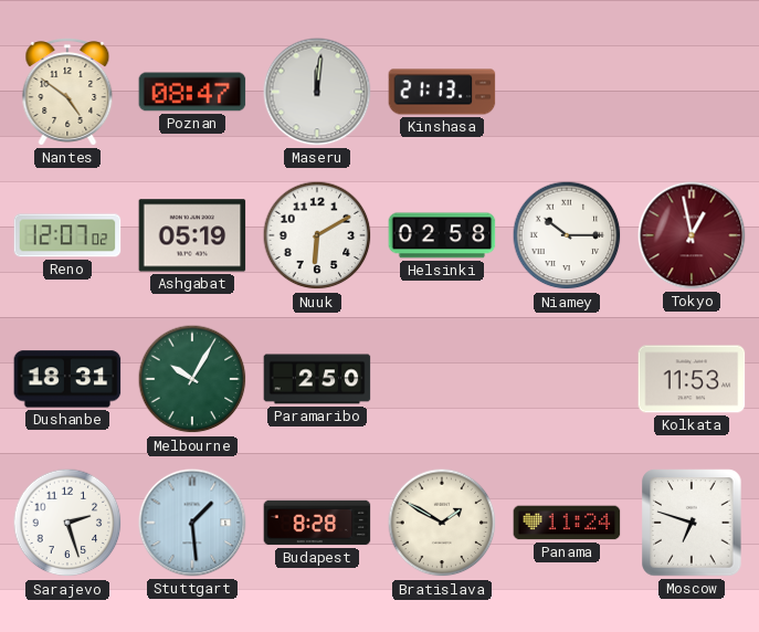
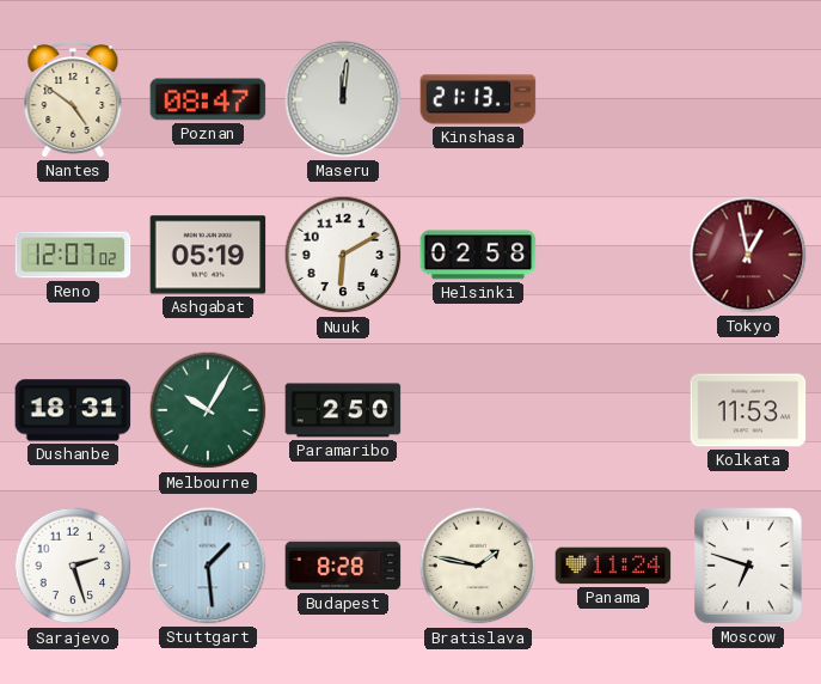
Niamey: 10:15 -> none
Bratislava: 1:50 -> 1:47
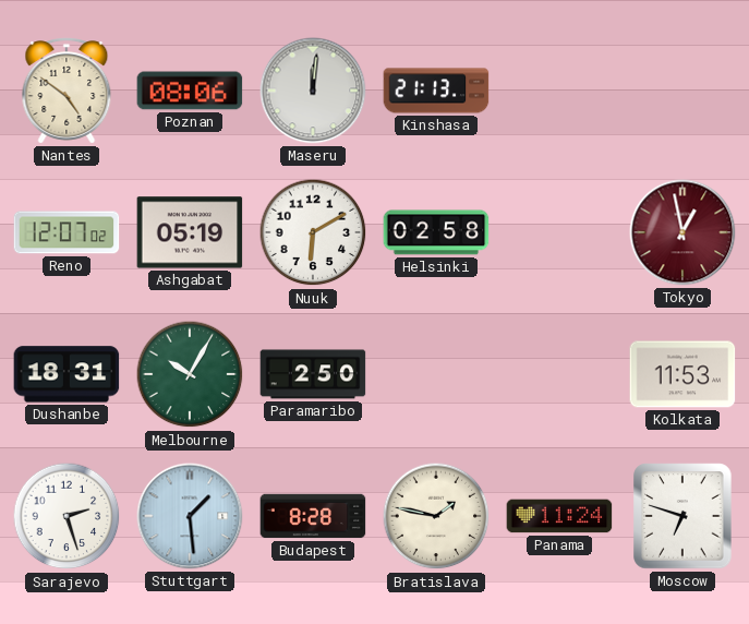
Poznan: 08:47 -> 08:06
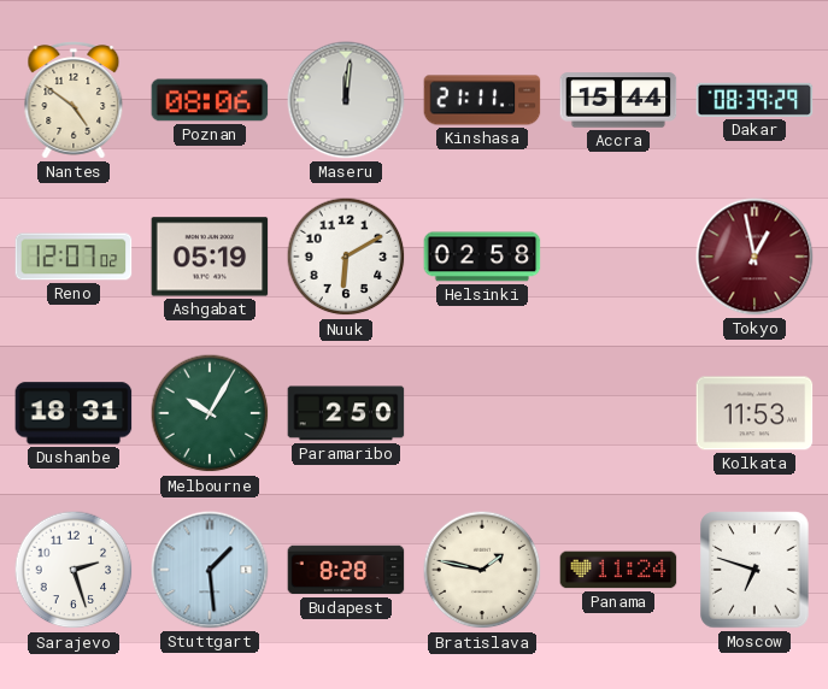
Kinshasa: 21:13 -> 21:11
Accra: none -> 15:44
Dakar: none -> 08:39
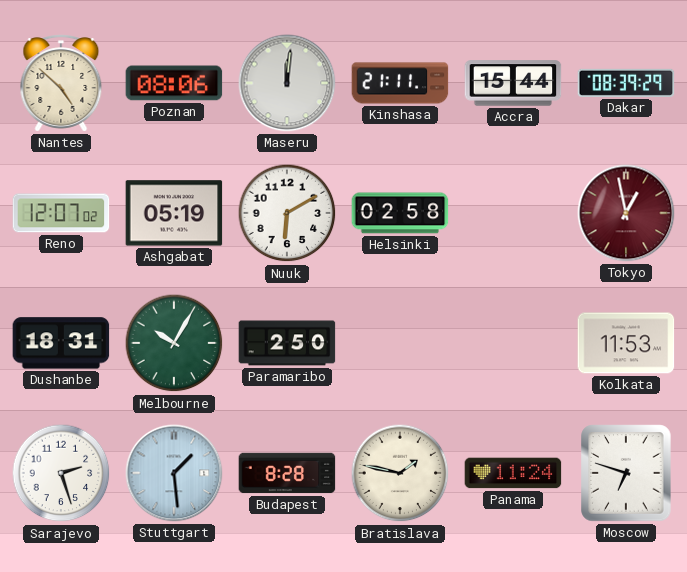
Nantes: 4:51 -> 4:52
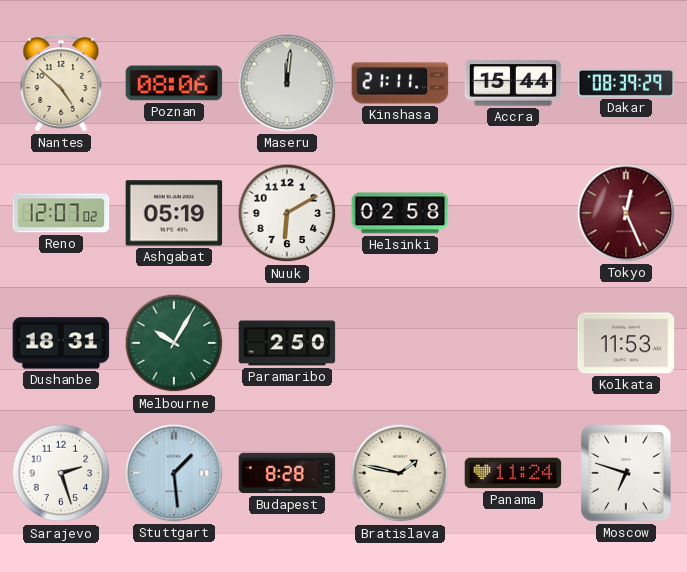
Tokyo: 12:58 -> 12:26
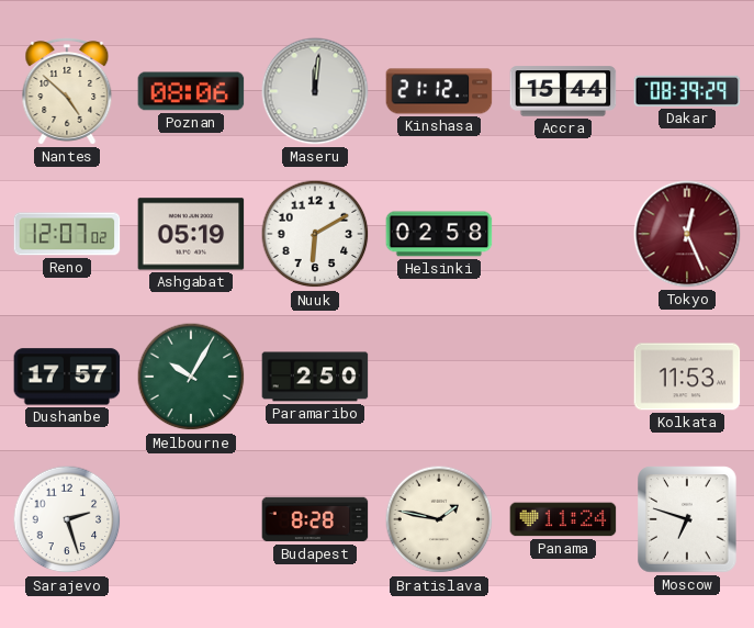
Kinshasa: 21:11 -> 21:12
Dushanbe: 18:31 -> 17:57
Stuttgart: 1:29 -> none
